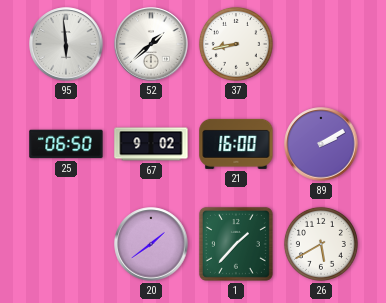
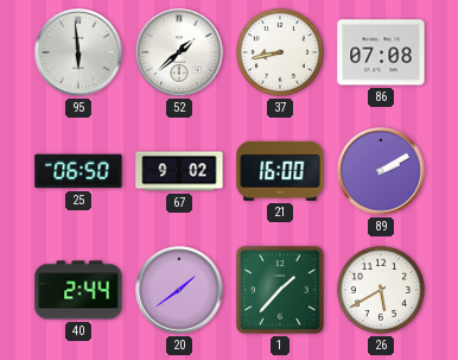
86: none -> 07:08
40: none -> 2:44
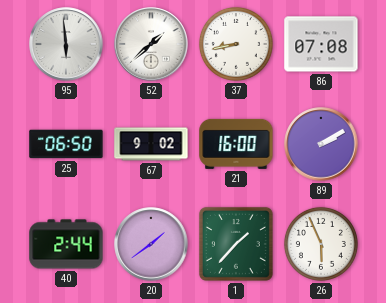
26: 5:40 -> 5:56
